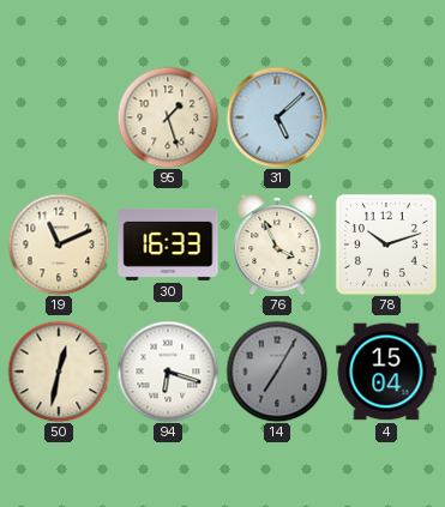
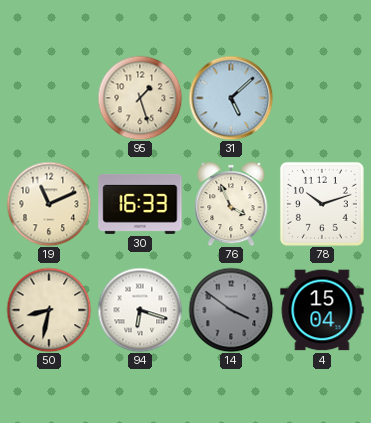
50: 12:32 -> 8:32
14: 7:05 -> 3:51
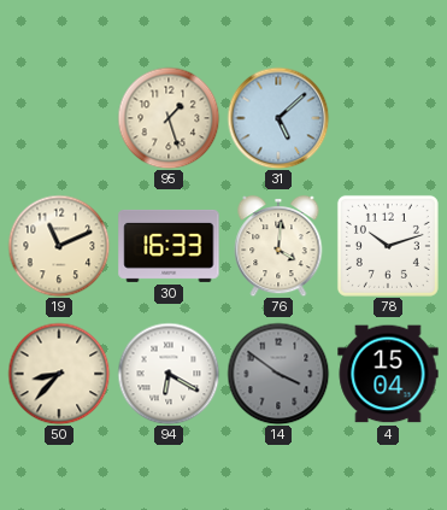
76: 3:56 -> 4:01
50: 8:32 -> 8:37
94: 6:18 -> 6:20
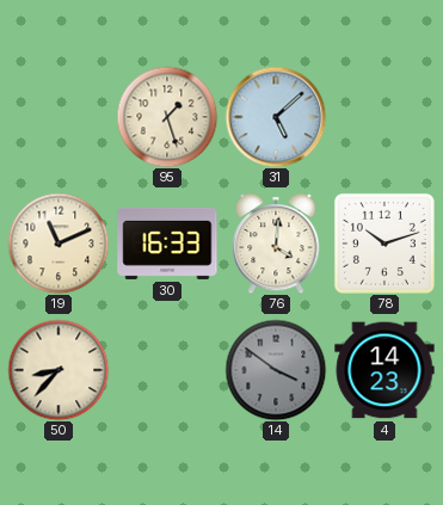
94: 6:20 -> none
4: 15:04 -> 14:23
